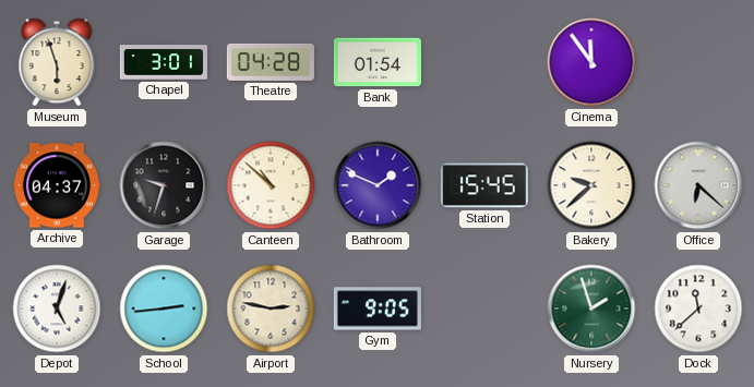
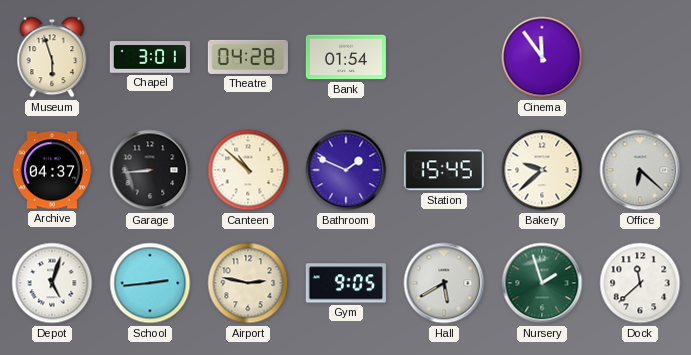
Garage: 9:33 -> 8:44
Hall: none -> 5:40
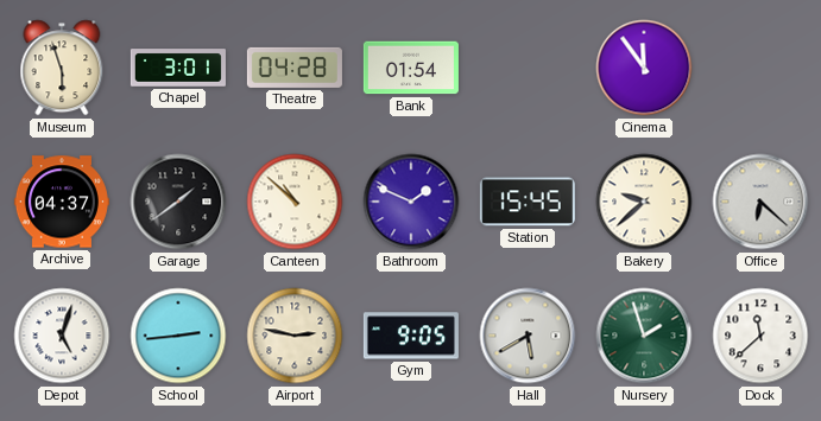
Garage: 8:44 -> 1:39
